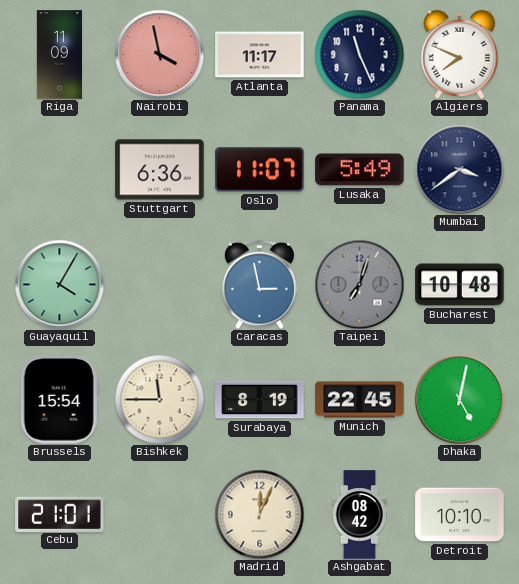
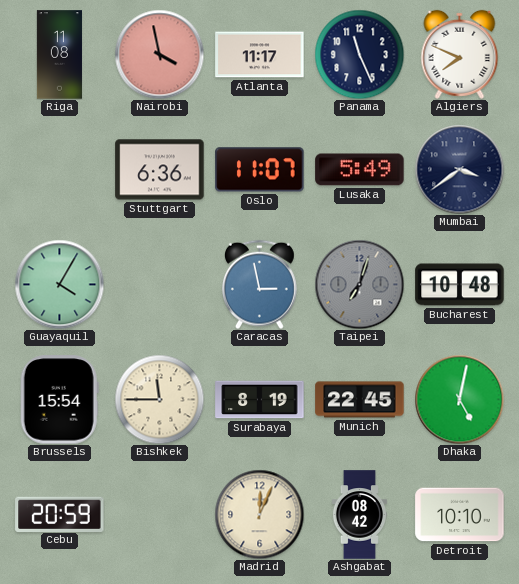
Riga: 11:09 -> 11:08
Cebu: 21:01 -> 20:59
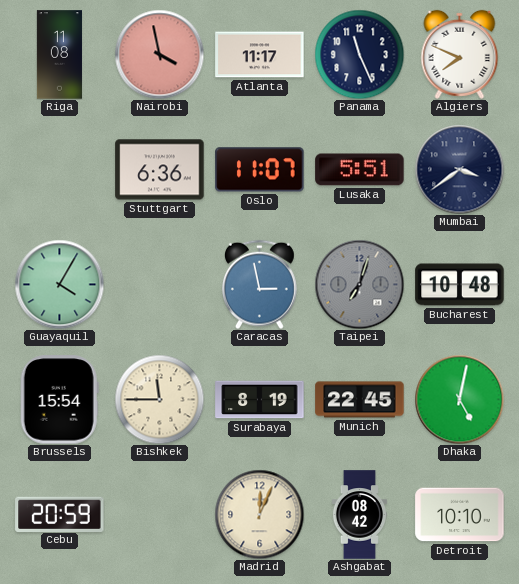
Lusaka: 5:49 -> 5:51
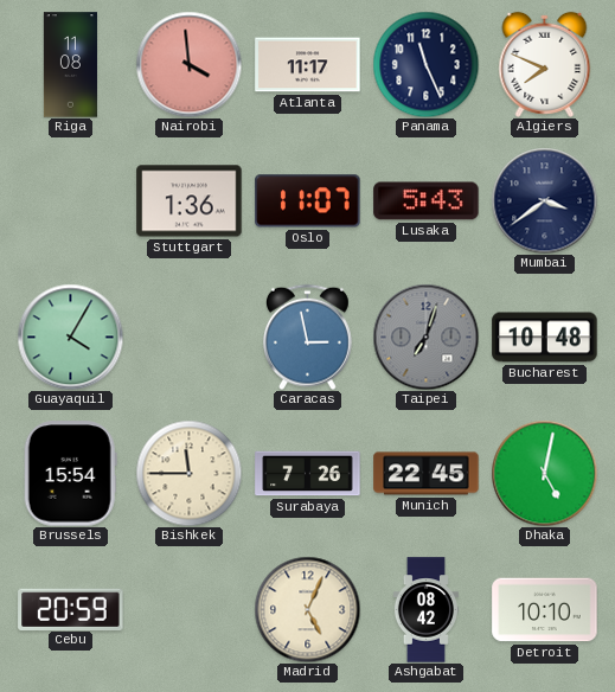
Nairobi: 3:58 -> 3:59
Stuttgart: 6:36 -> 1:36
Lusaka: 5:51 -> 5:43
Surabaya: 8:19 -> 7:26
Madrid: 12:04 -> 5:04
